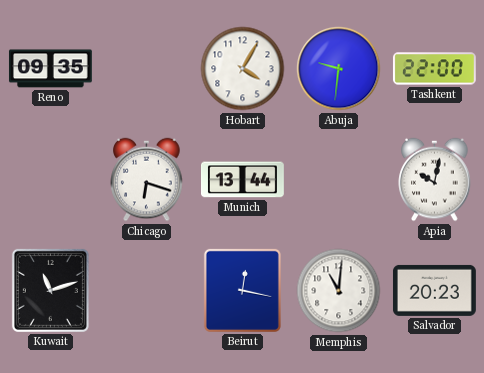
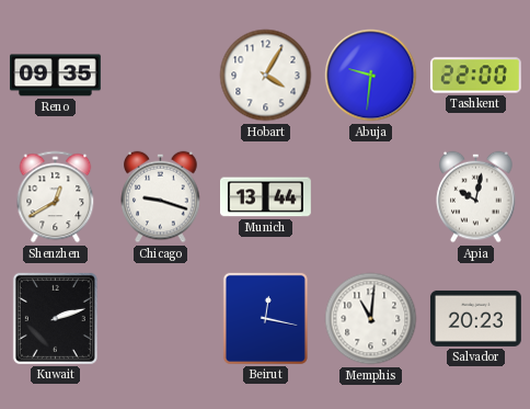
Shenzhen: none -> 12:40
Chicago: 6:18 -> 9:18
Kuwait: 11:12 -> 2:12
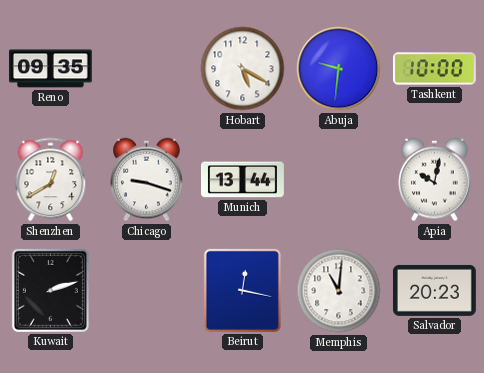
Hobart: 4:05 -> 5:20
Tashkent: 22:00 -> 10:00
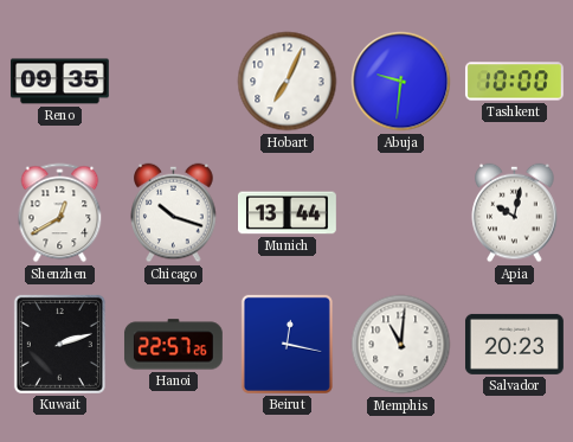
Hobart: 5:20 -> 7:04
Chicago: 9:18 -> 10:18
Hanoi: none -> 22:57
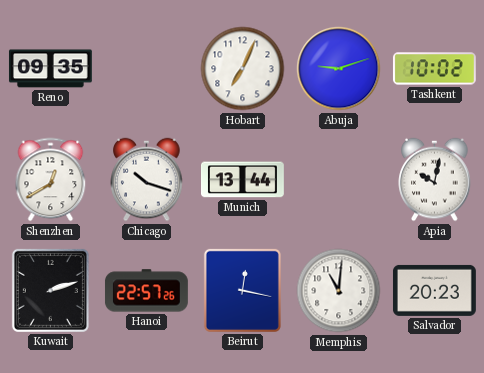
Abuja: 9:31 -> 9:12
Tashkent: 10:00 -> 10:02
